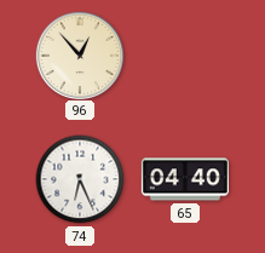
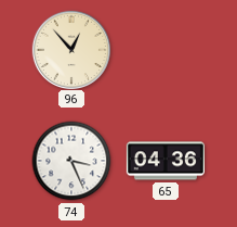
74: 6:26 -> 3:26
65: 04:40 -> 04:36
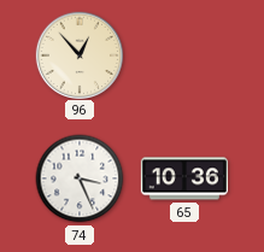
65: 04:36 -> 10:36
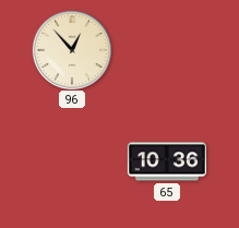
74: 3:26 -> none
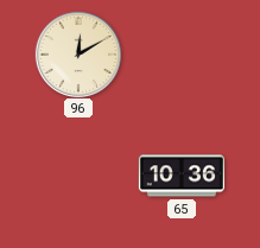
96: 12:53 -> 12:10
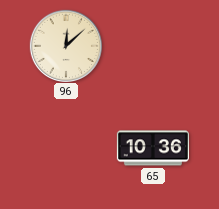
96: 12:10 -> 12:08
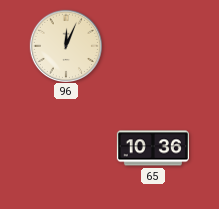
96: 12:08 -> 12:04
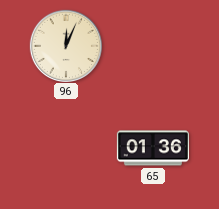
65: 10:36 -> 01:36
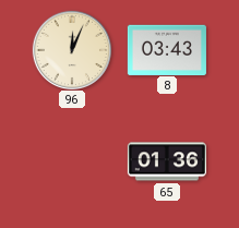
8: none -> 03:43
